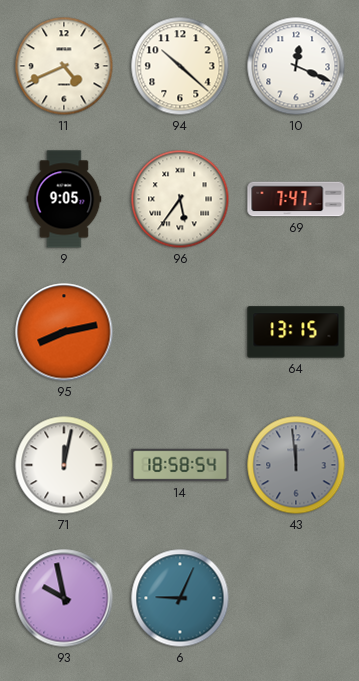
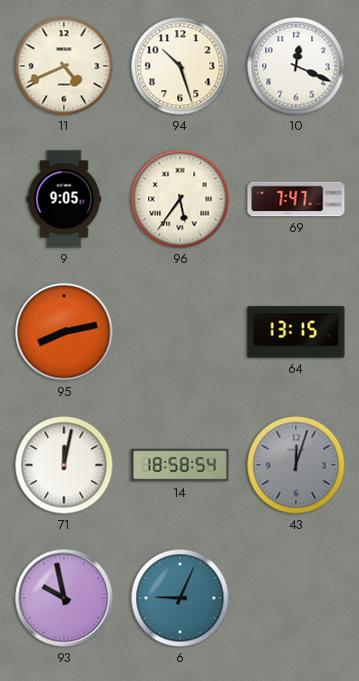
94: 10:22 -> 10:27
43: 11:59 -> 12:03
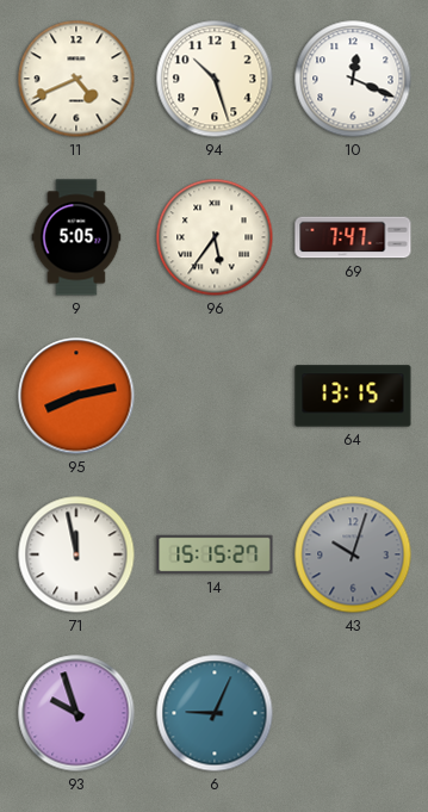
9: 9:05 -> 5:05
71: 12:02 -> 11:58
14: 18:58 -> 15:15
43: 12:03 -> 10:03
93: 9:58 -> 9:57
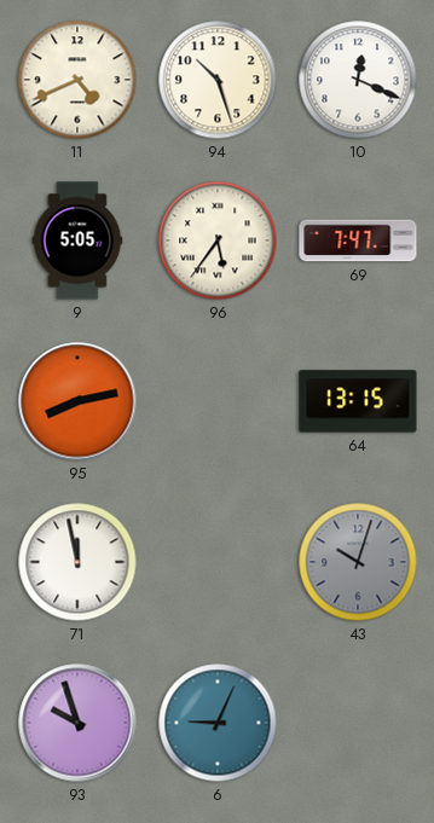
14: 15:15 -> none
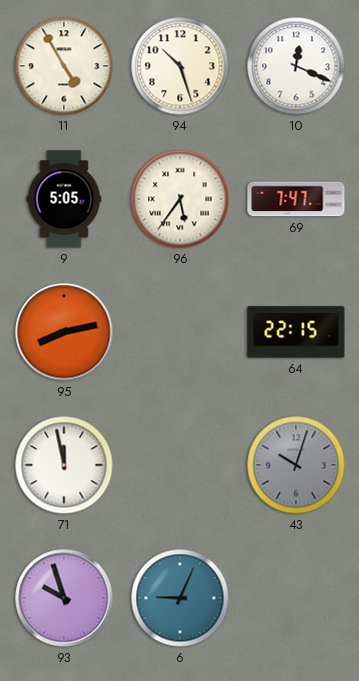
11: 4:41 -> 4:55
64: 13:15 -> 22:15
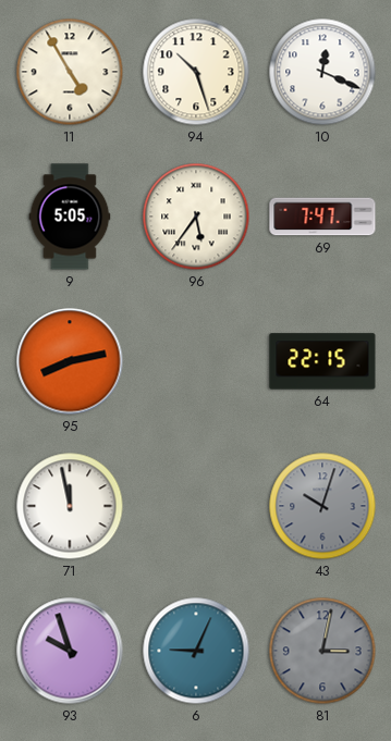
81: none -> 3:02
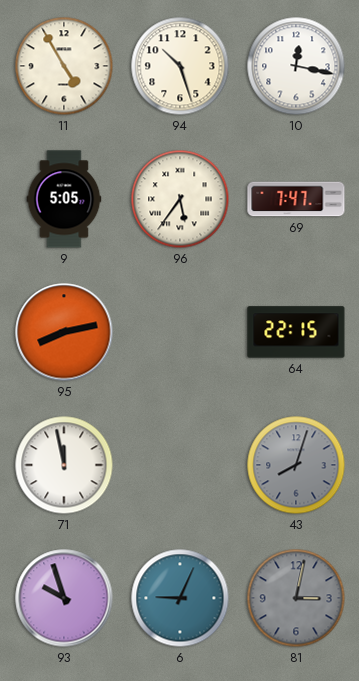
10: 12:19 -> 12:17
43: 10:03 -> 8:03
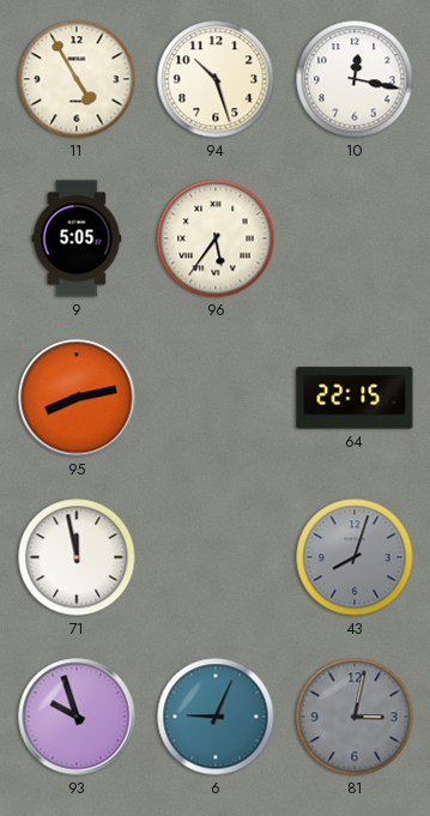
69: 7:47 -> none
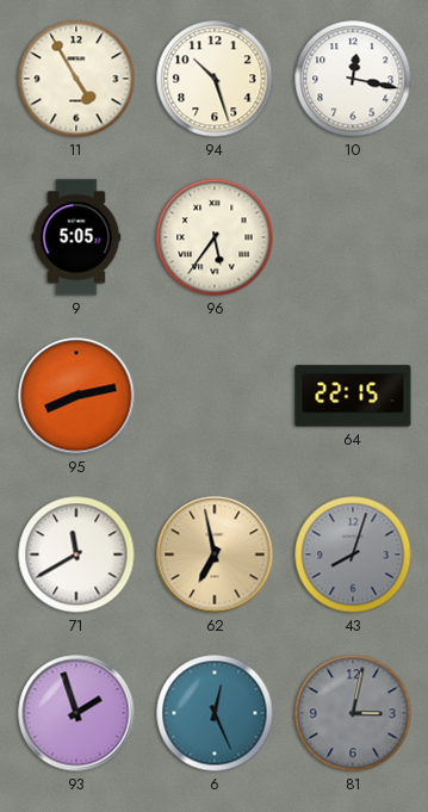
71: 11:58 -> 11:40
62: none -> 6:58
93: 9:57 -> 1:57
6: 9:04 -> 12:26
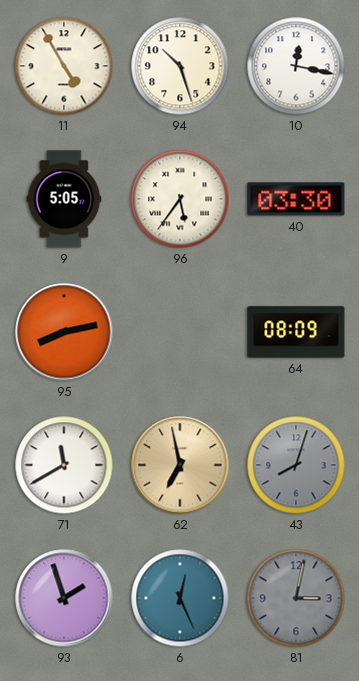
40: none -> 03:30
64: 22:15 -> 08:09
